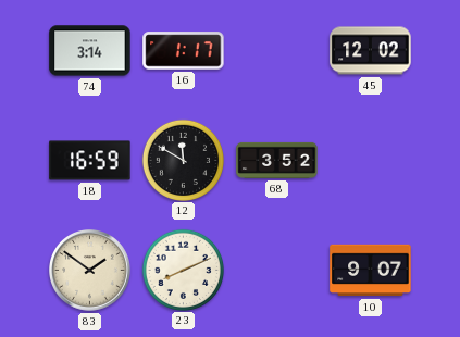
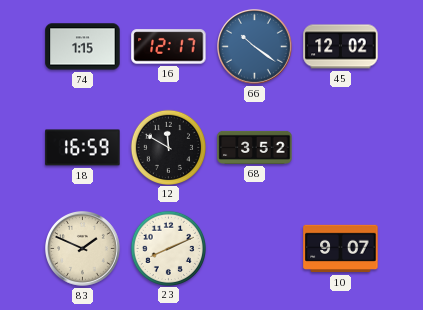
74: 3:14 -> 1:15
16: 1:17 -> 12:17
66: none -> 10:21
83: 1:51 -> 1:49
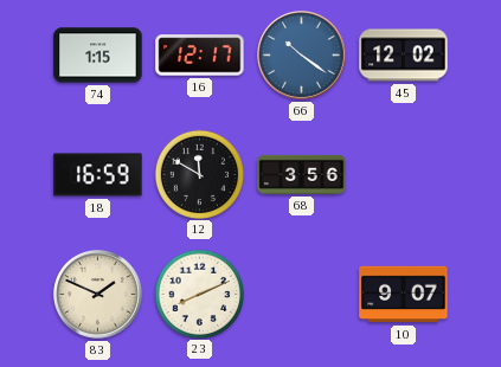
68: 3:52 -> 3:56
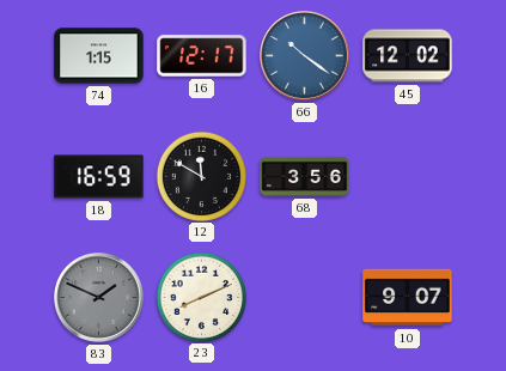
83 dial: cream -> grey
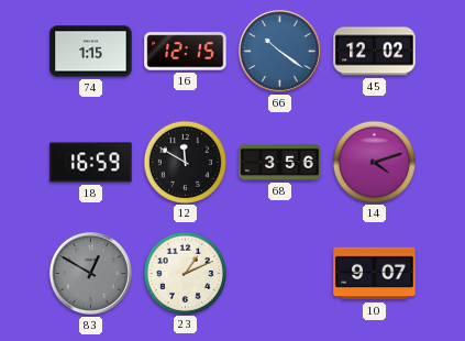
16: 12:17 -> 12:15
14: none -> 4:12
83: 1:49 -> 12:50
23: 8:11 -> 1:11
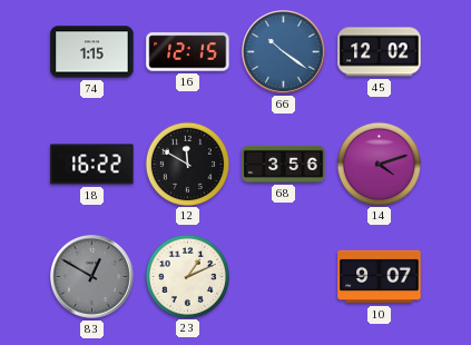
18: 16:59 -> 16:22
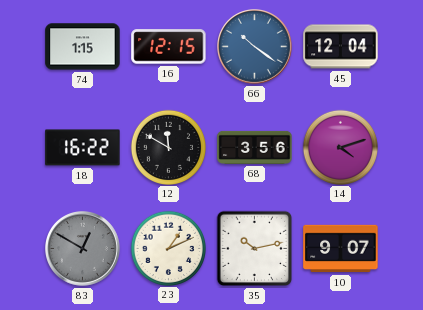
45: 12:02 -> 12:04
35: none -> 10:13
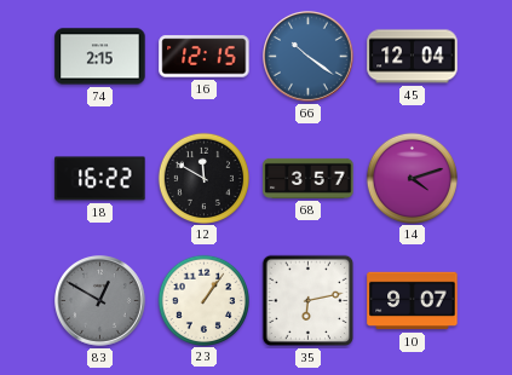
74: 1:15 -> 2:15
68: 3:56 -> 3:57
23: 1:11 -> 1:06
35: 10:13 -> 6:13
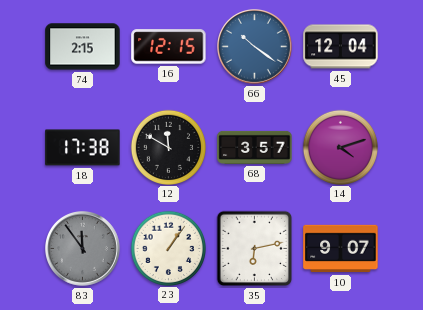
18: 16:22 -> 17:38
83: 12:50 -> 11:54
